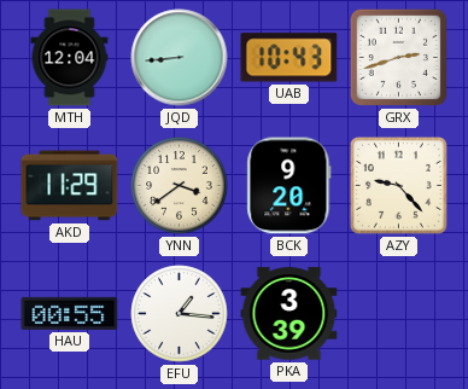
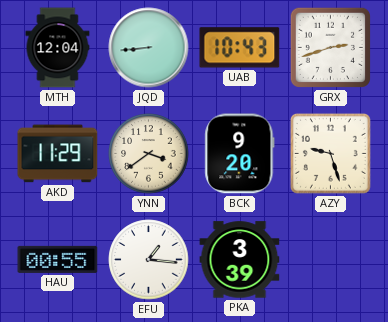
AZY: 9:23 -> 9:27
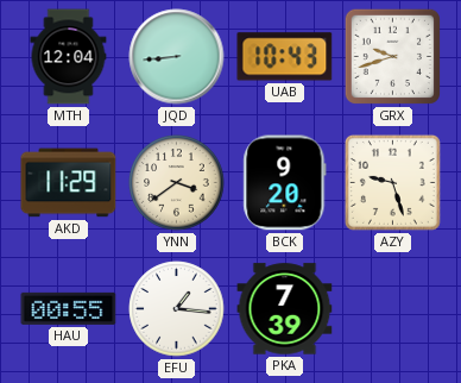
GRX: 2:42 -> 9:42
PKA: 3:39 -> 7:39
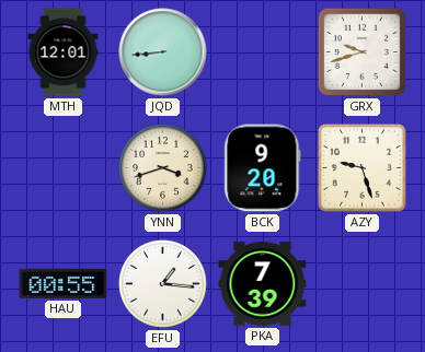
MTH: 12:04 -> 12:01
UAB: 10:43 -> none
AKD: 11:29 -> none
YNN: 3:39 -> 3:42
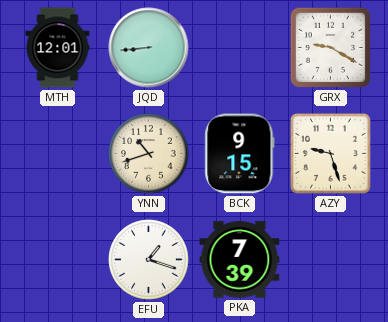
GRX: 9:42 -> 9:20
YNN: 3:42 -> 10:42
BCK: 9:20 -> 9:15
HAU: 00:55 -> none
EFU: 1:16 -> 1:18
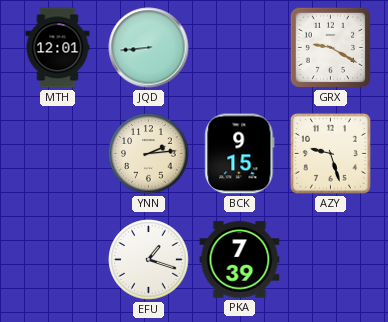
YNN: 10:42 -> 2:14
